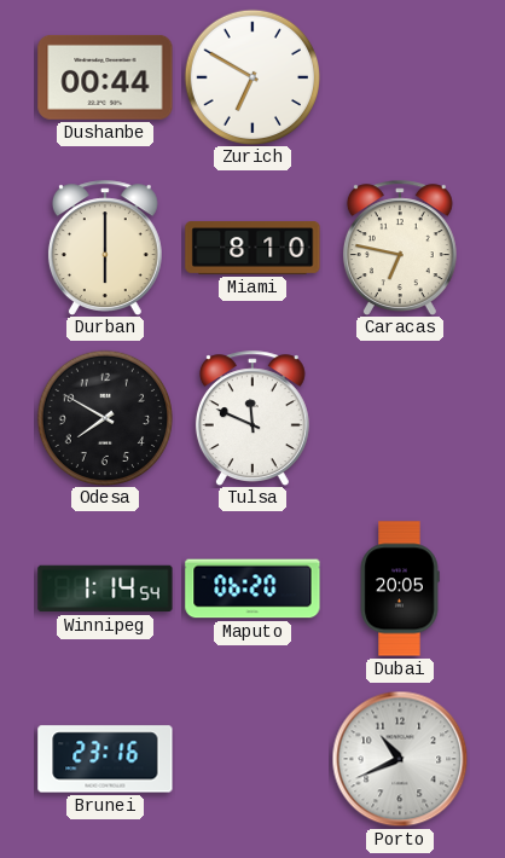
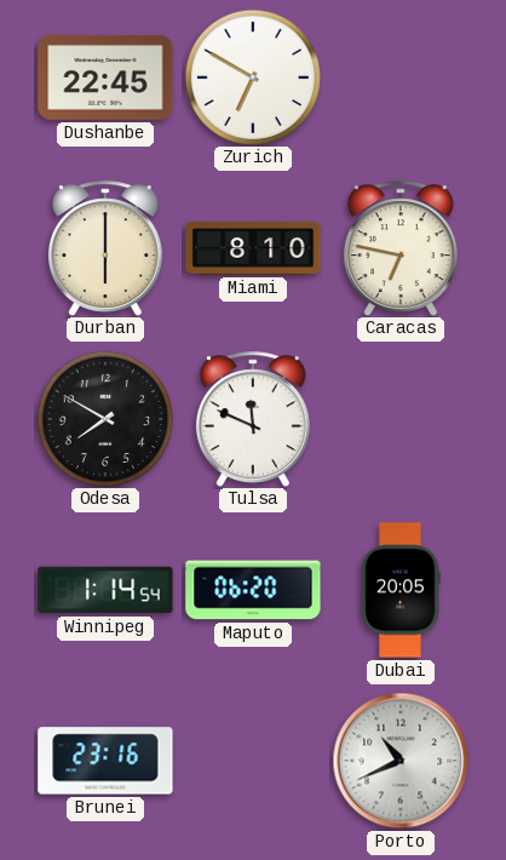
Dushanbe: 00:44 -> 22:45
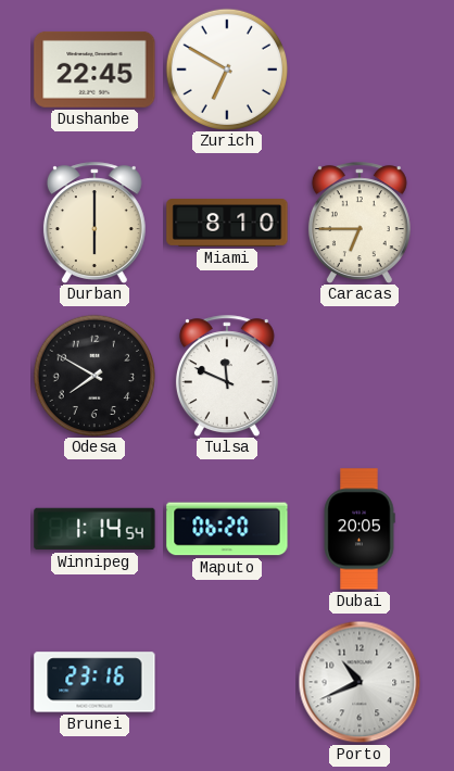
Caracas: 6:47 -> 6:45
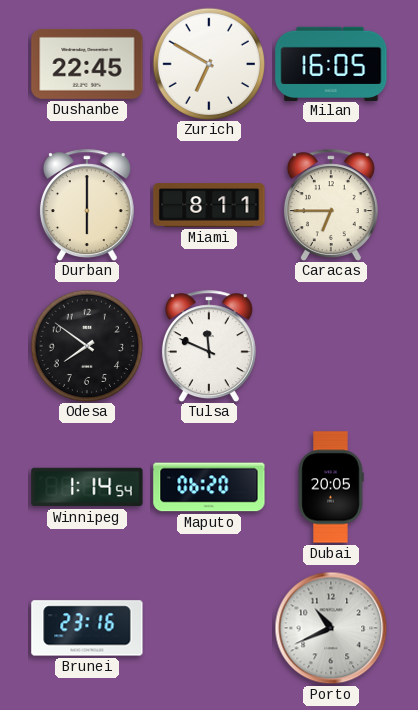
Milan: none -> 16:05
Miami: 8:10 -> 8:11
Odesa: 7:50 -> 7:51
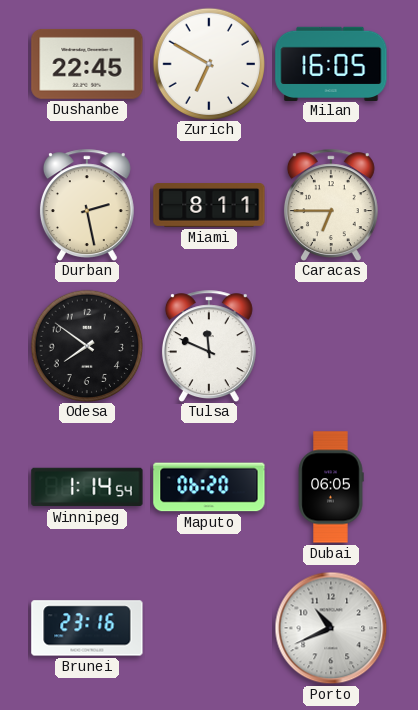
Durban: 6:00 -> 2:28
Dubai: 20:05 -> 06:05
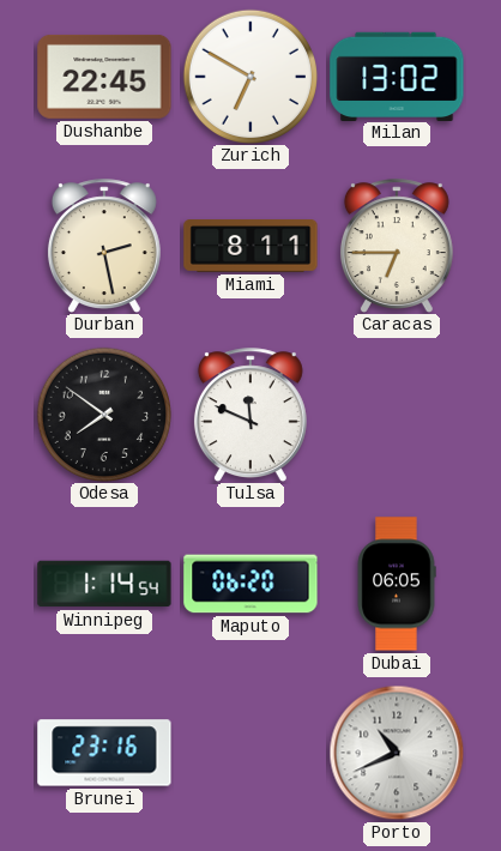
Milan: 16:05 -> 13:02
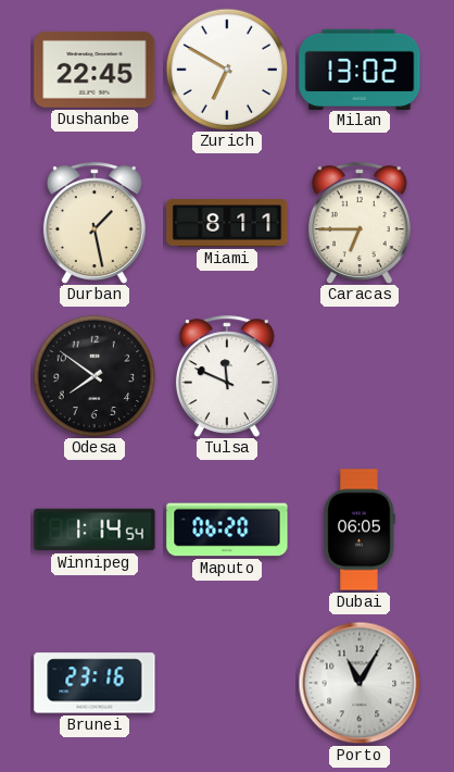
Durban: 2:28 -> 1:28
Porto: 10:41 -> 11:05
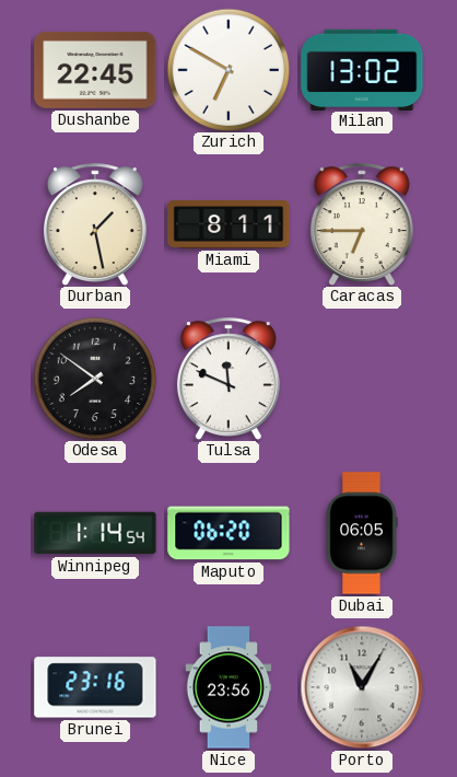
Nice: none -> 23:56
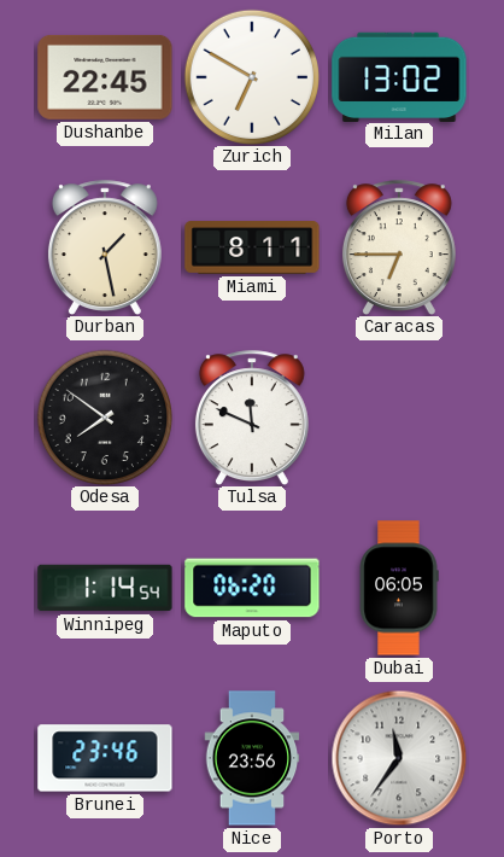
Brunei: 23:16 -> 23:46
Porto: 11:05 -> 11:36
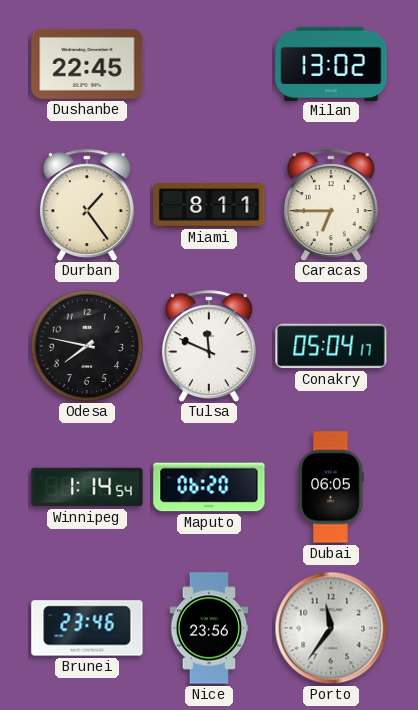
Zurich: 6:50 -> none
Durban: 1:28 -> 1:24
Odesa: 7:51 -> 7:47
Conakry: none -> 05:04
